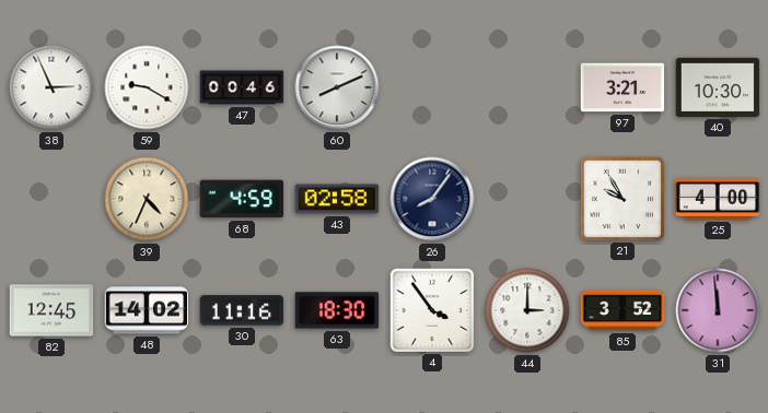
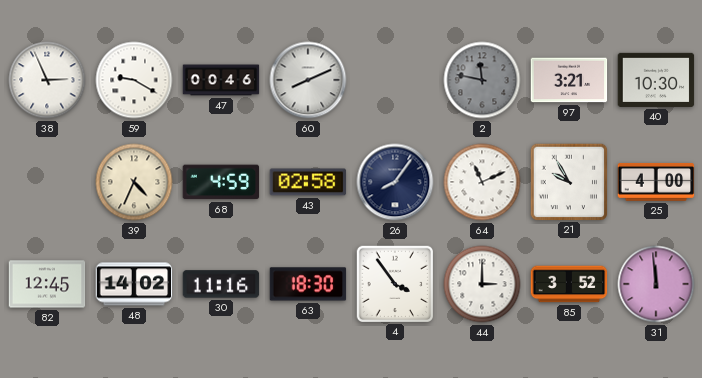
2: none -> 11:47
64: none -> 11:11
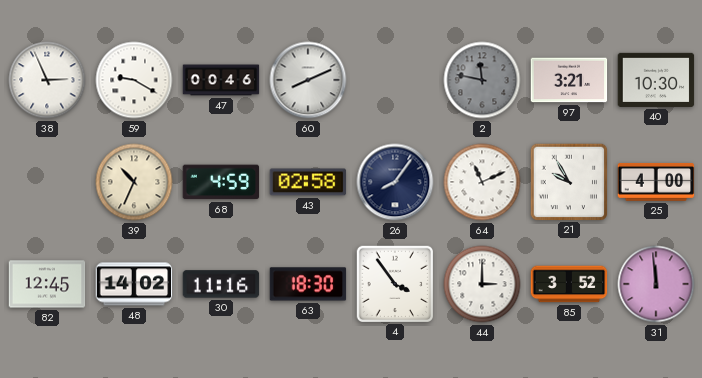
39: 4:34 -> 10:34
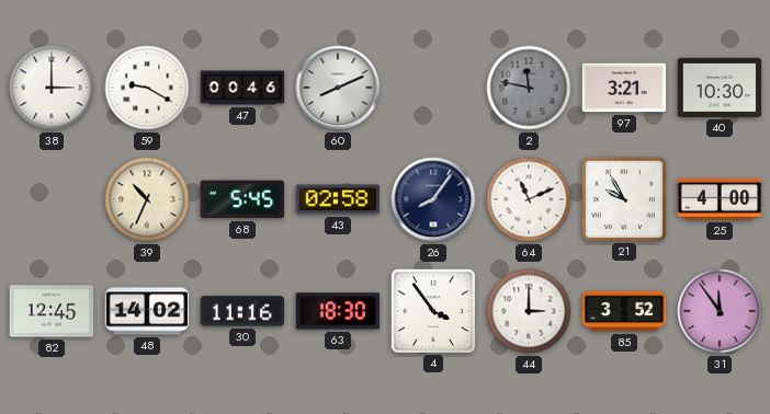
38: 2:56 -> 3:00
68: 4:59 -> 5:45
31: 11:59 -> 11:54
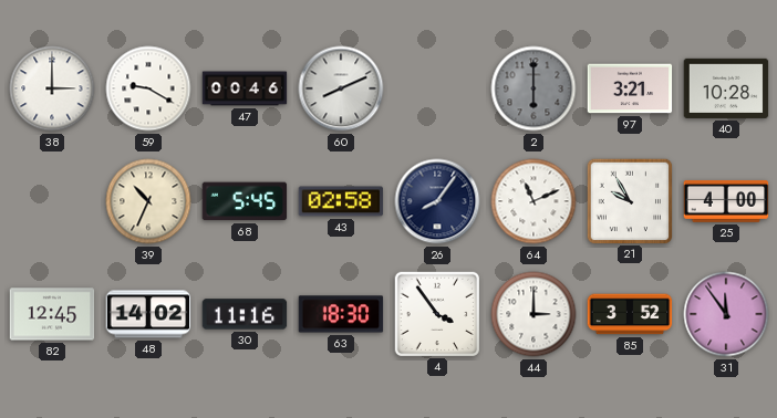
2: 11:47 -> 6:00
40: 10:30 -> 10:28
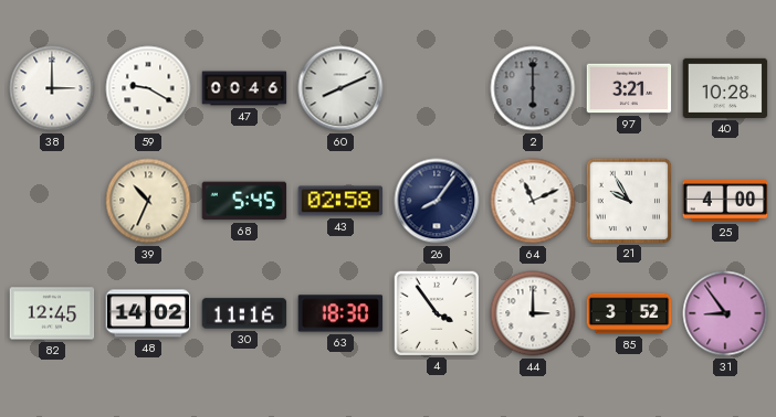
31: 11:54 -> 8:54
